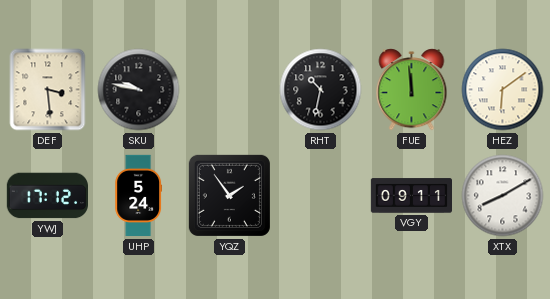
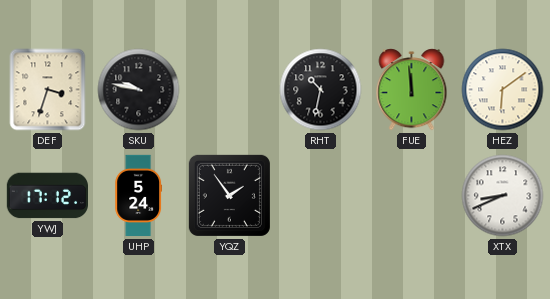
DEF: 3:29 -> 3:33
VGY: 09:11 -> none
XTX: 8:10 -> 8:41
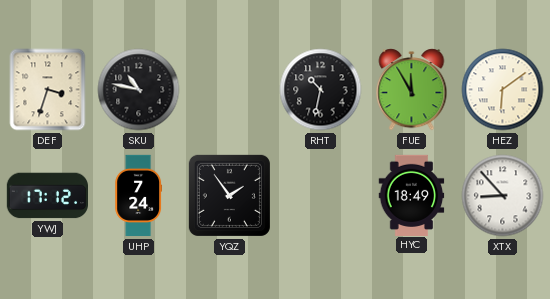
SKU: 9:47 -> 10:47
FUE: 11:59 -> 11:55
UHP: 5:24 -> 7:24
HYC: none -> 18:49
XTX: 8:41 -> 8:53
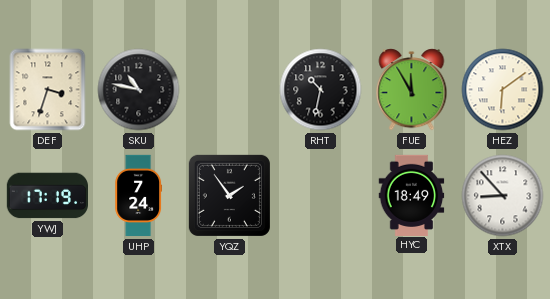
YWJ: 17:12 -> 17:19
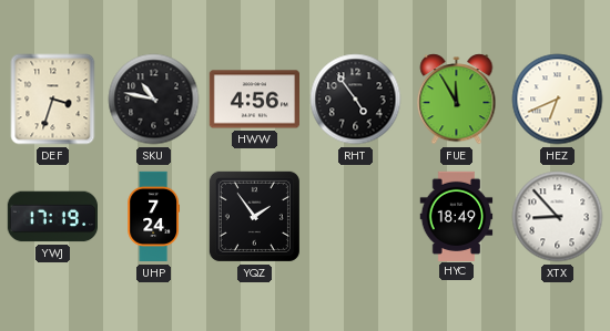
HWW: none -> 4:56
RHT: 10:32 -> 4:54
HEZ: 6:09 -> 6:41
